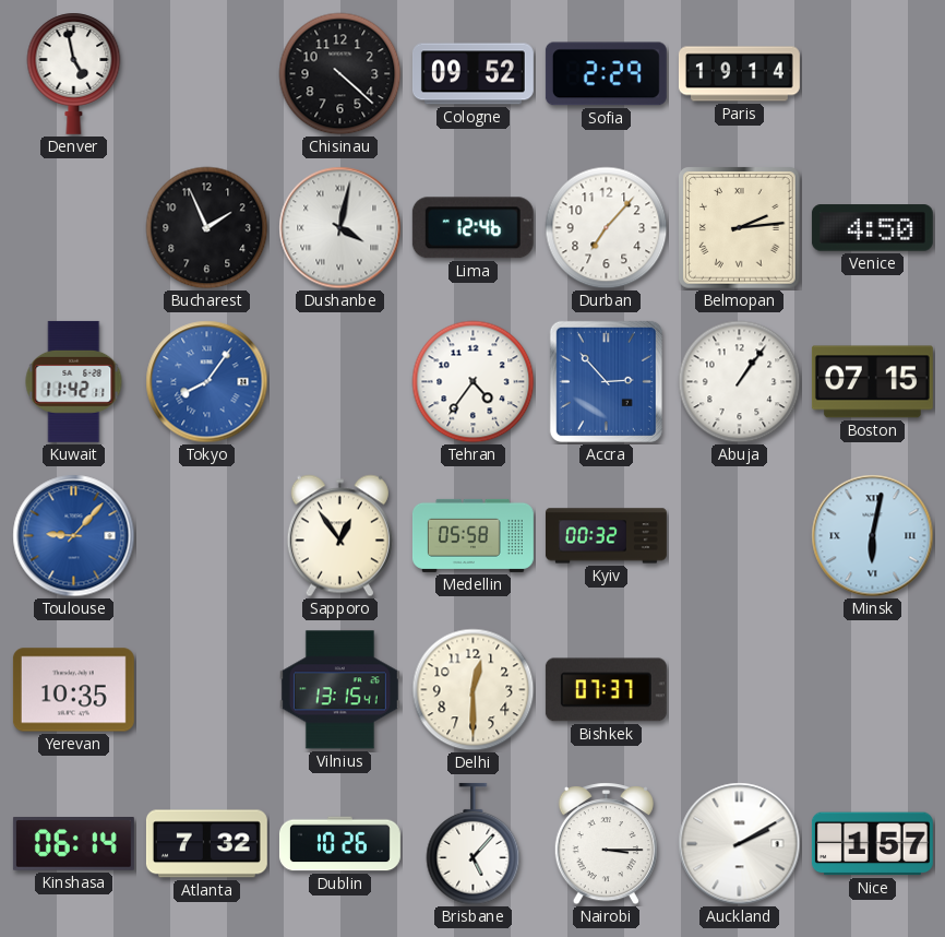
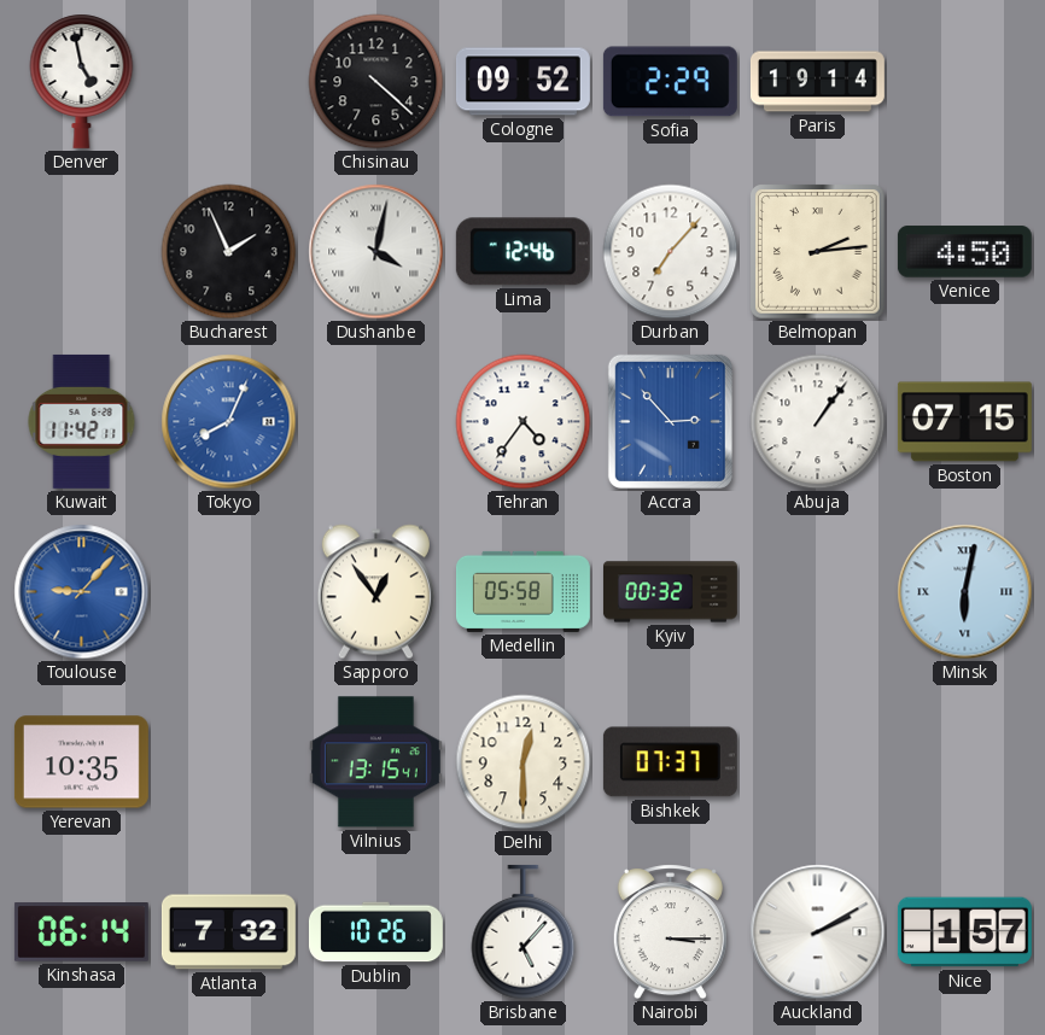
Tokyo: 8:06 -> 8:04
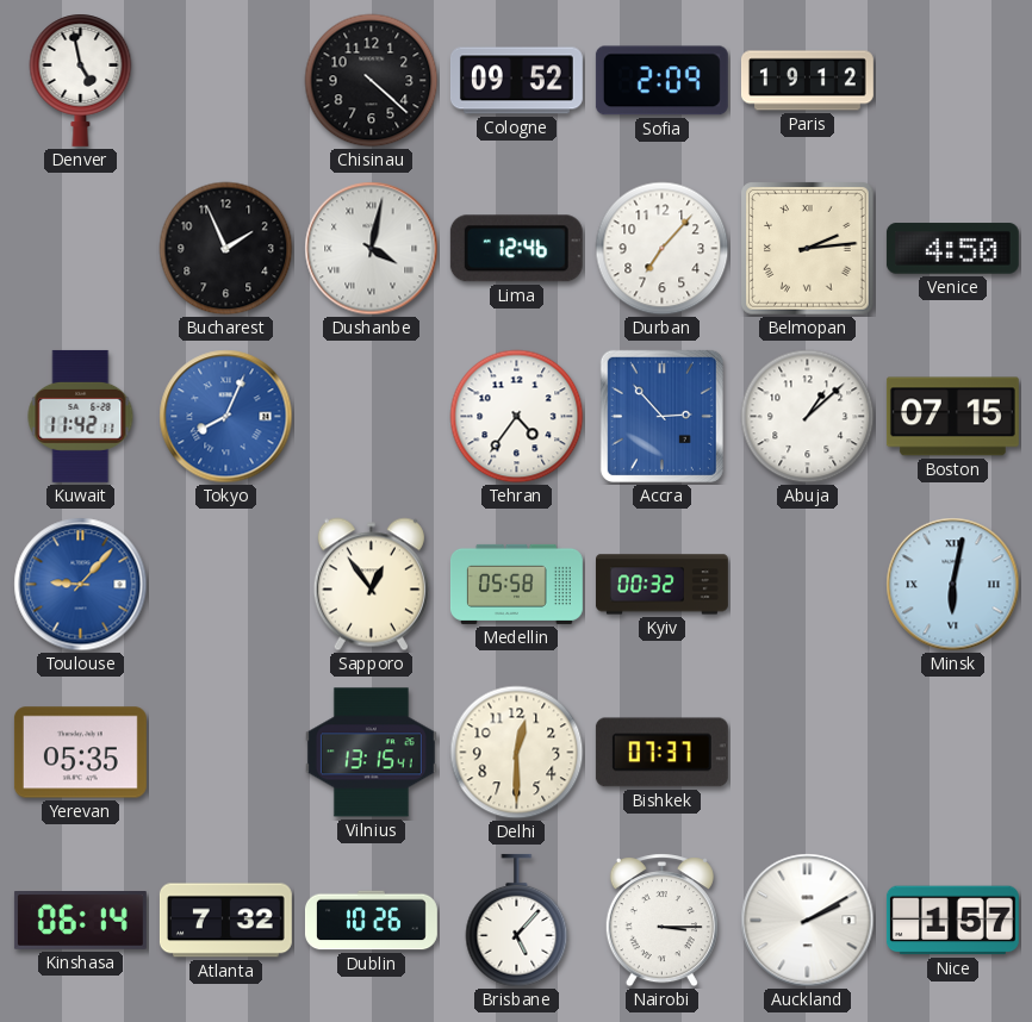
Sofia: 2:29 -> 2:09
Paris: 19:14 -> 19:12
Abuja: 1:06 -> 1:08
Yerevan: 10:35 -> 05:35
